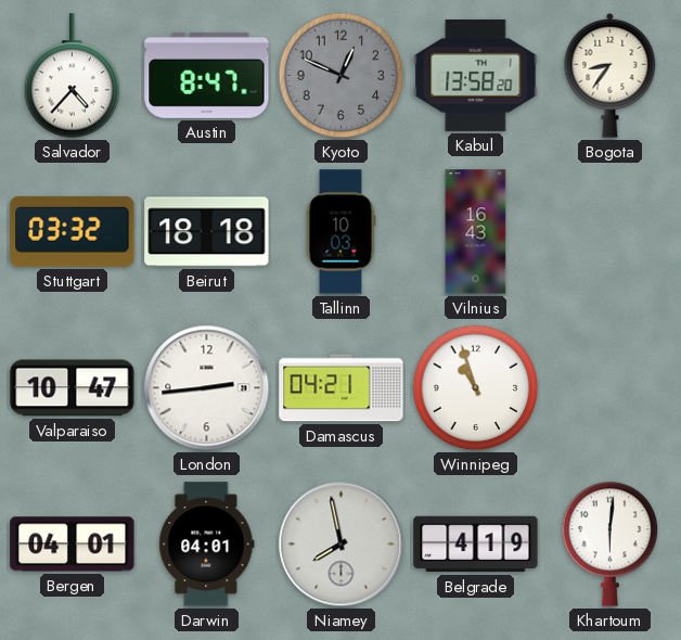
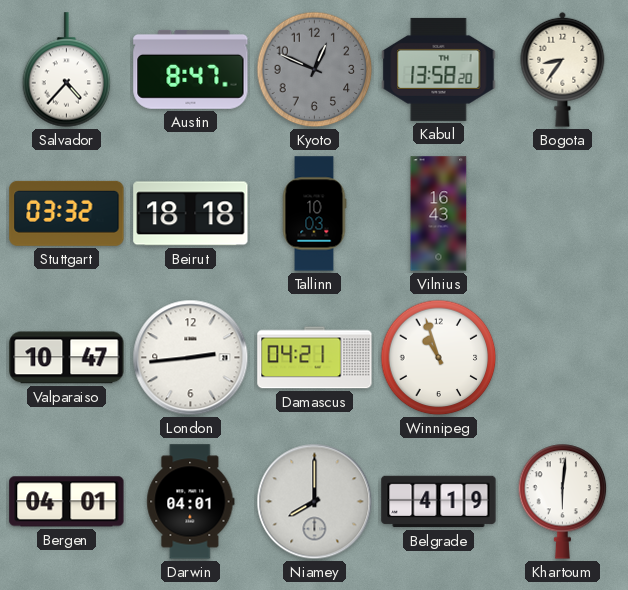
Niamey: 7:58 -> 8:00
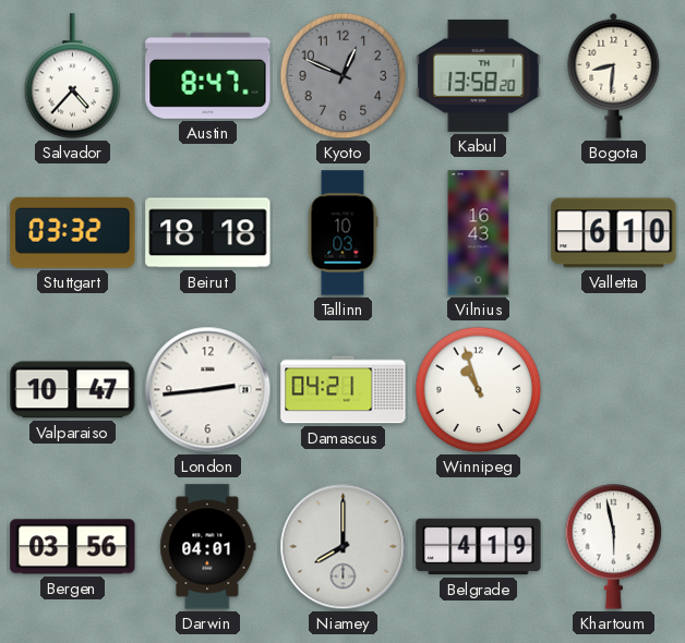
Bogota: 8:36 -> 8:31
Valletta: none -> 6:10
Bergen: 04:01 -> 03:56
Khartoum: 6:01 -> 5:58
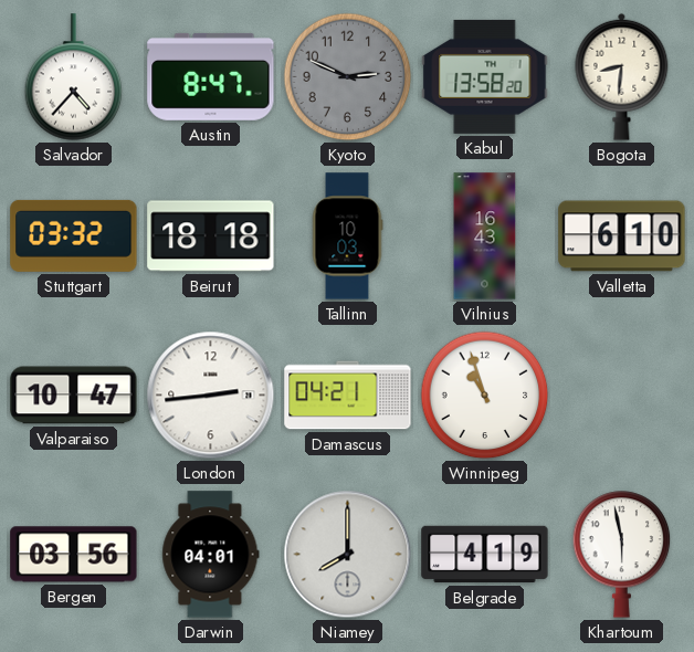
Kyoto: 12:49 -> 2:49
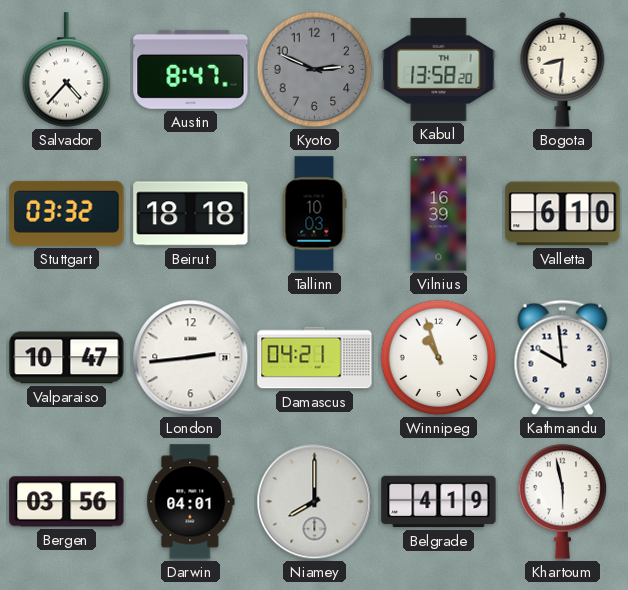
Vilnius: 16:43 -> 16:39
Kathmandu: none -> 9:59
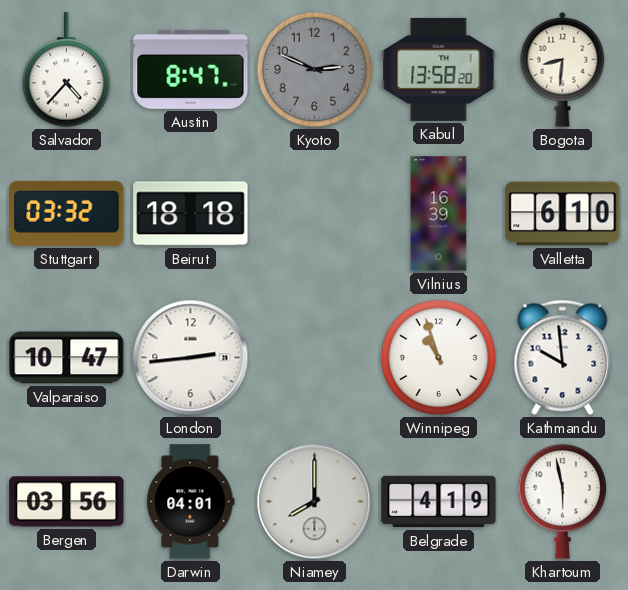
Tallinn: 10:03 -> none
Damascus: 04:21 -> none
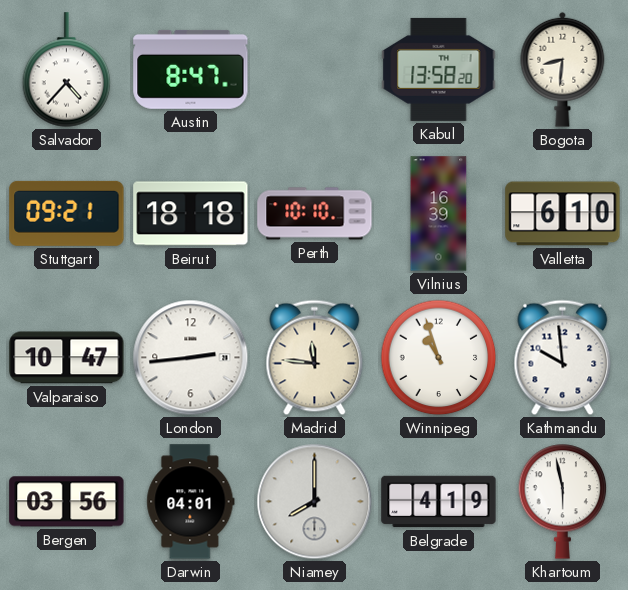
Kyoto: 2:49 -> none
Stuttgart: 03:32 -> 09:21
Perth: none -> 10:10
Madrid: none -> 11:46
